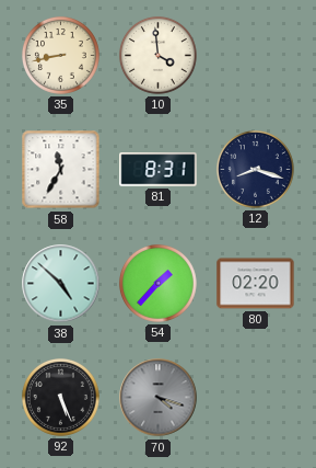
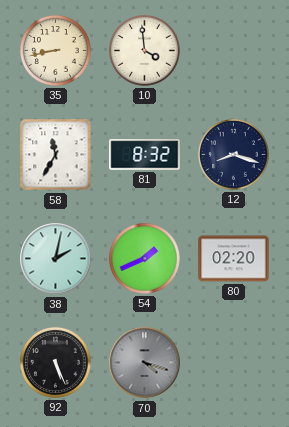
81: 8:31 -> 8:32
38: 4:52 -> 2:02
54: 1:37 -> 1:41
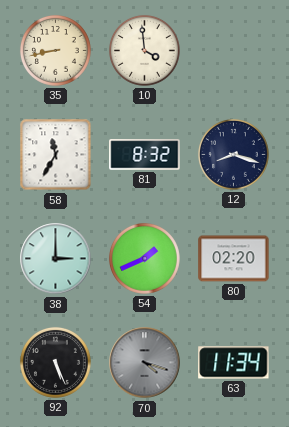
38: 2:02 -> 3:00
63: none -> 11:34
